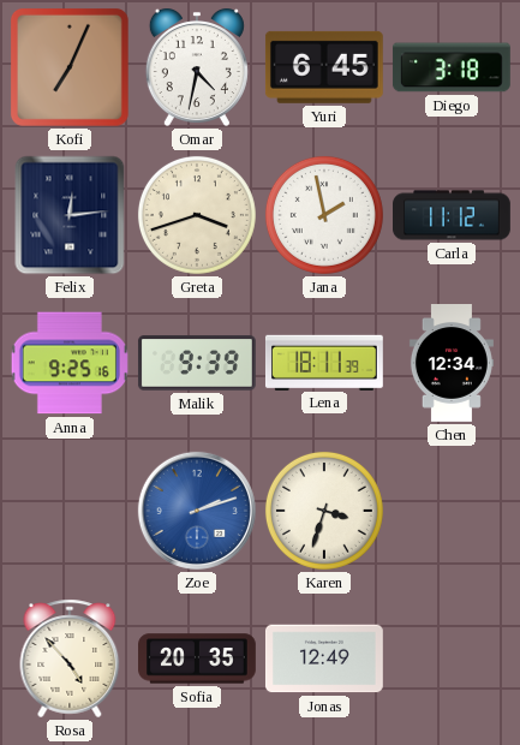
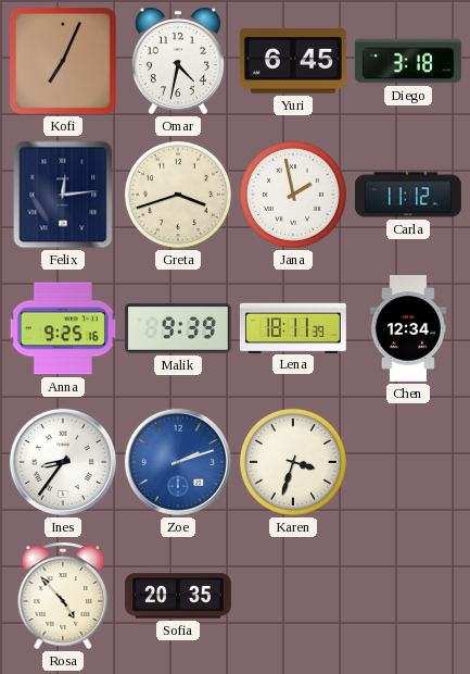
Ines: none -> 8:36
Jonas: 12:49 -> none
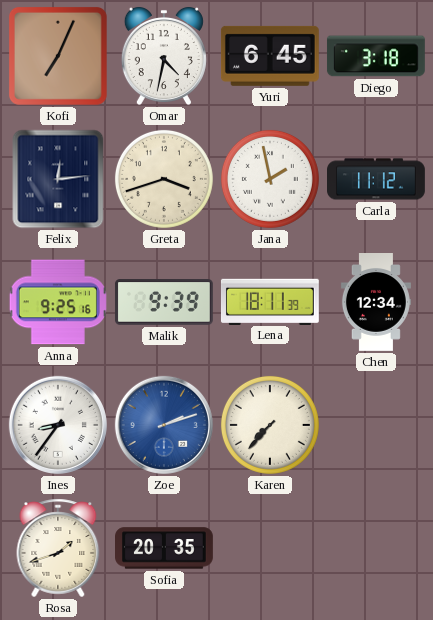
Karen: 3:33 -> 7:37
Rosa: 4:53 -> 1:42
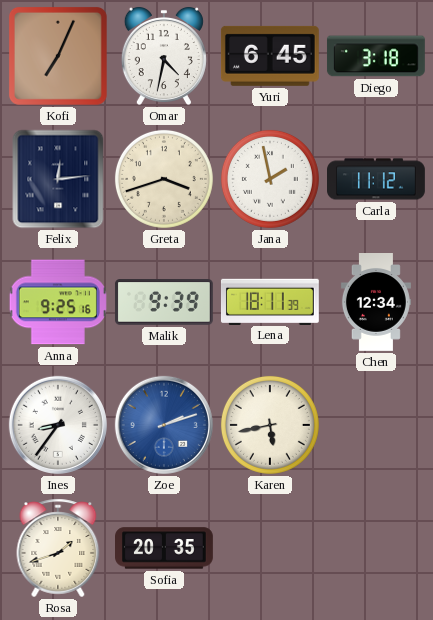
Karen: 7:37 -> 5:43
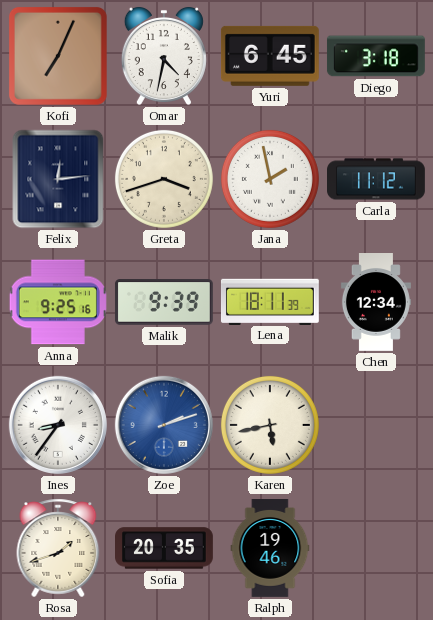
Ralph: none -> 19:46
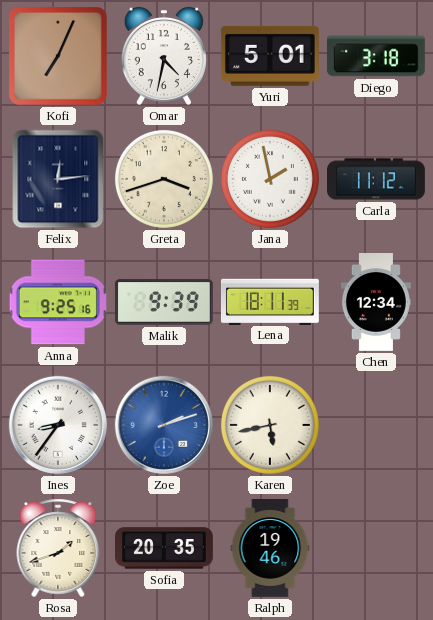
Yuri: 6:45 -> 5:01
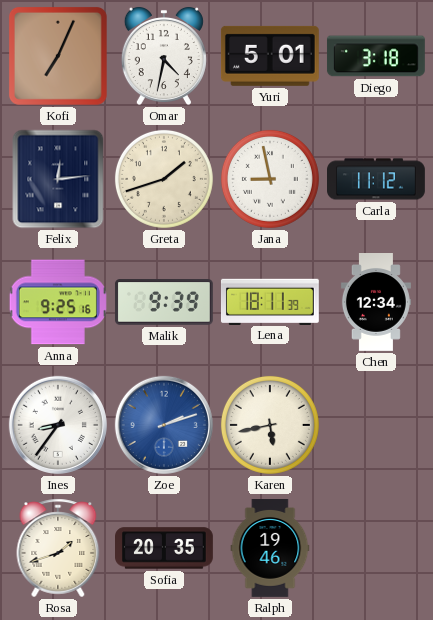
Greta: 3:42 -> 1:42
Jana: 1:58 -> 8:58
